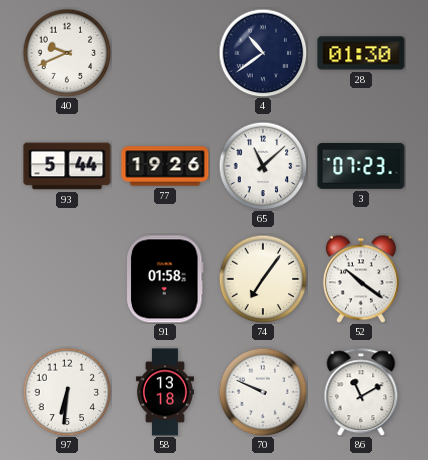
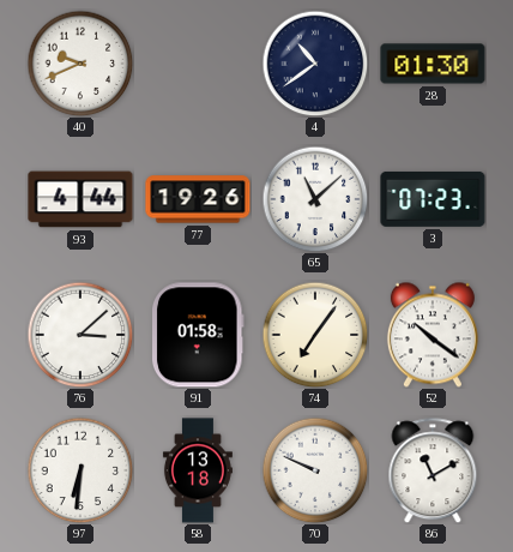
93: 5:44 -> 4:44
76: none -> 3:08
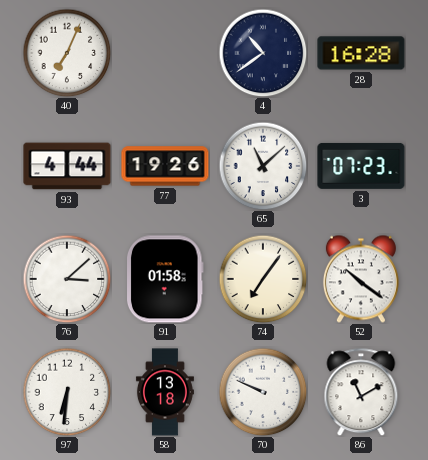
40: 9:41 -> 7:04
28: 01:30 -> 16:28
